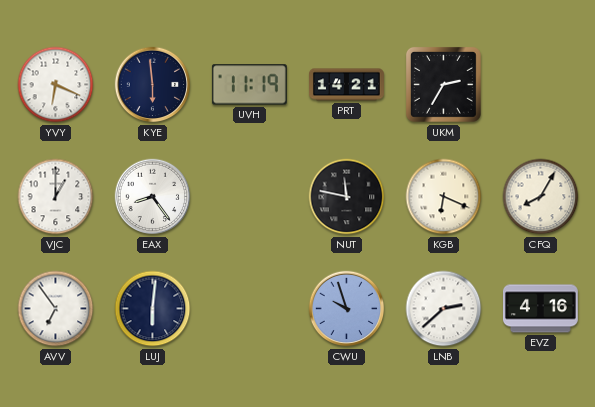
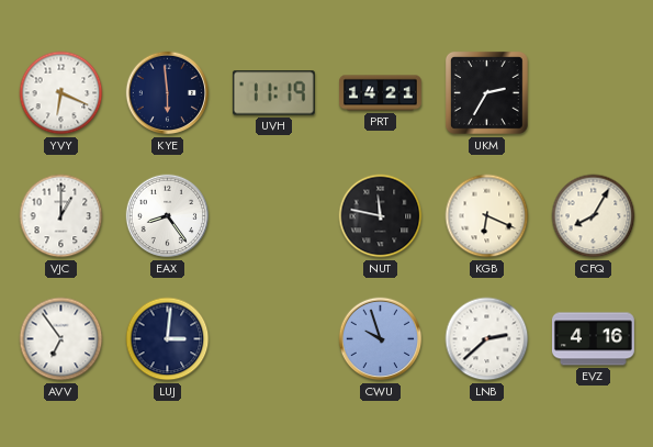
LUJ: 6:01 -> 3:01
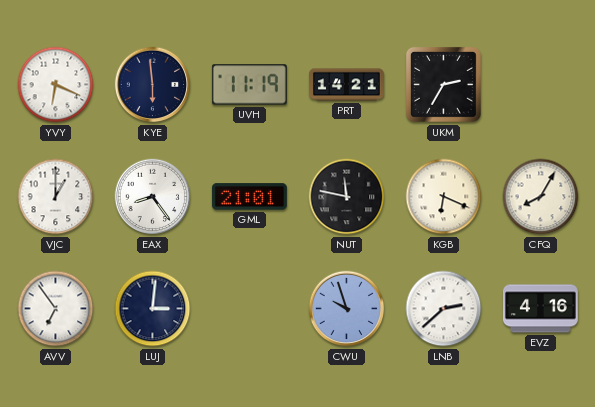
GML: none -> 21:01
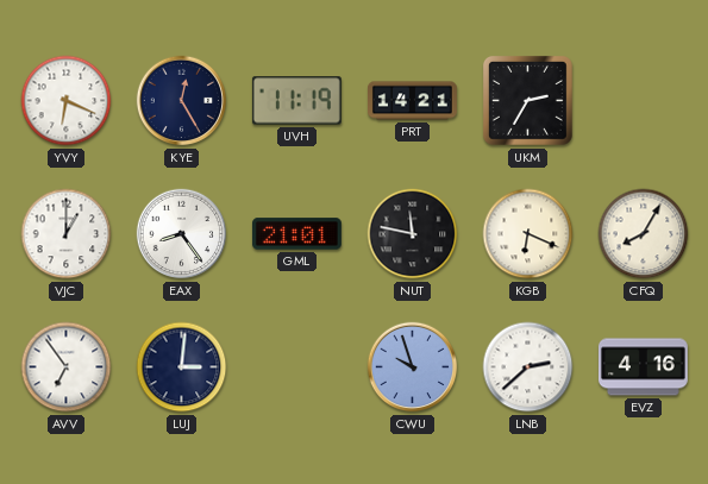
KYE: 5:59 -> 12:25
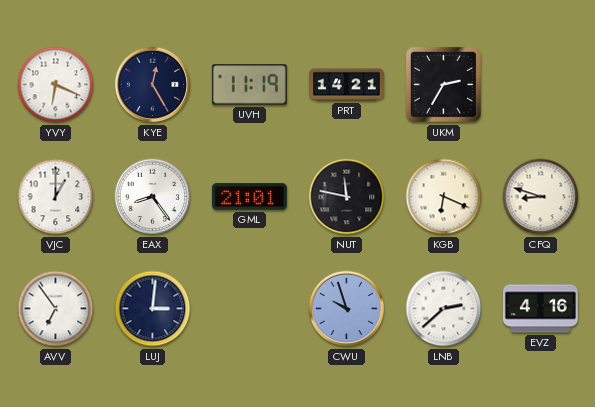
CFQ: 8:05 -> 8:48
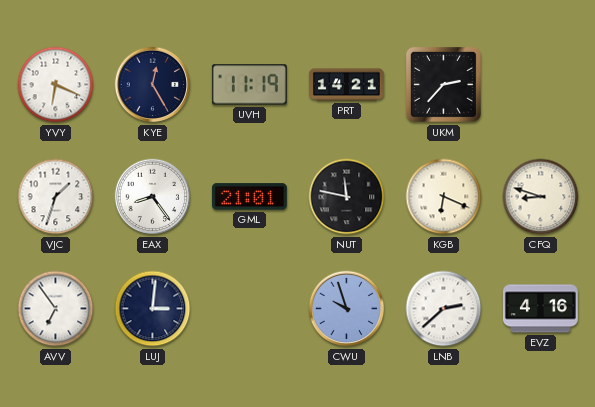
UKM: 2:35 -> 2:37
VJC: 1:00 -> 1:33
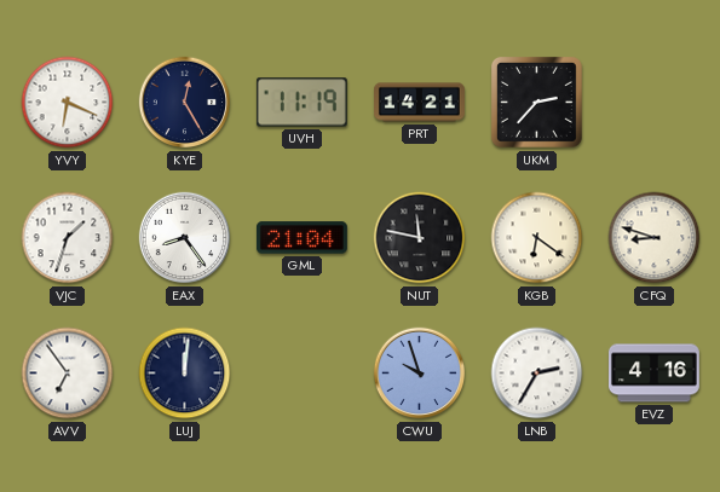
GML: 21:01 -> 21:04
KGB: 6:19 -> 6:21
LUJ: 3:01 -> 12:01
LNB: 2:38 -> 2:35
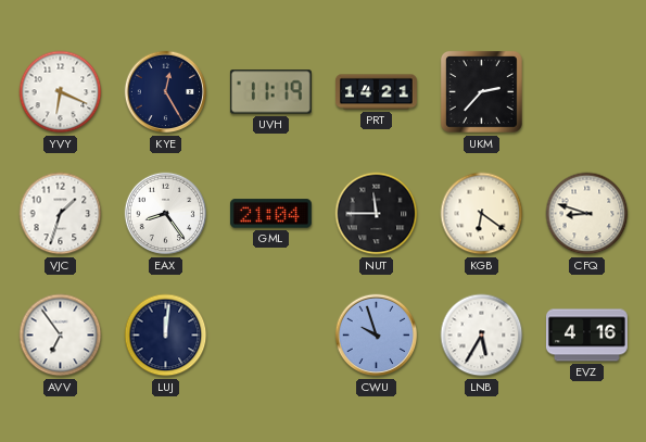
NUT: 11:47 -> 11:45
LNB: 2:35 -> 5:35
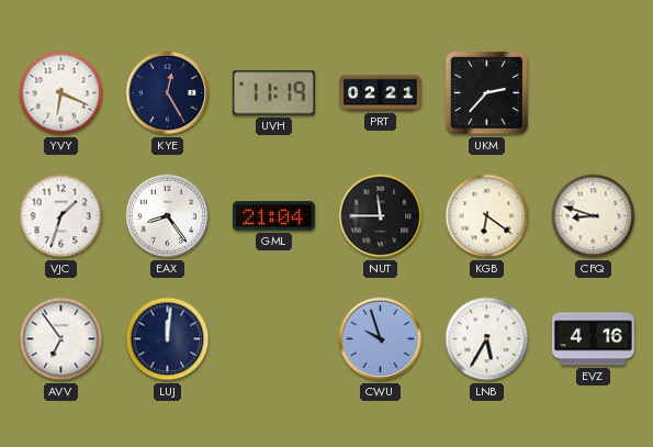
PRT: 14:21 -> 02:21
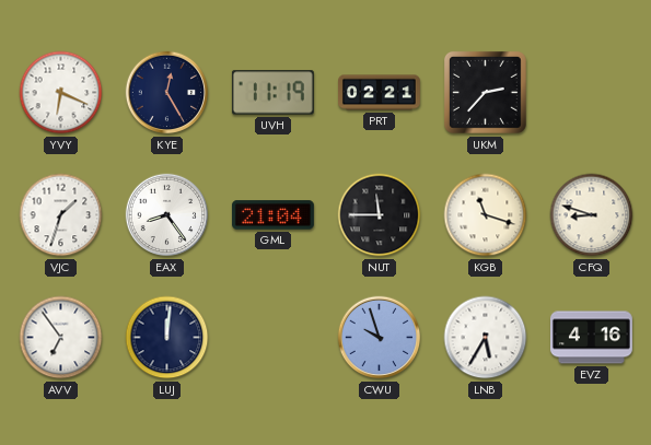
KGB: 6:21 -> 11:18
